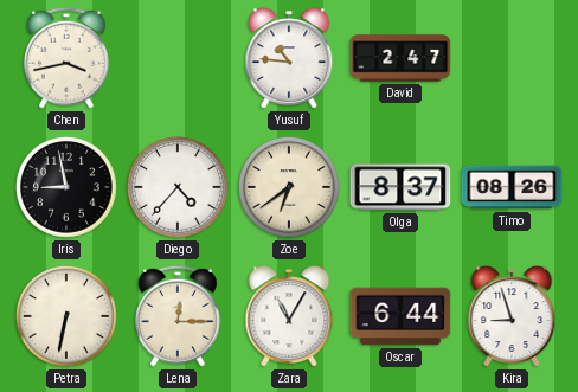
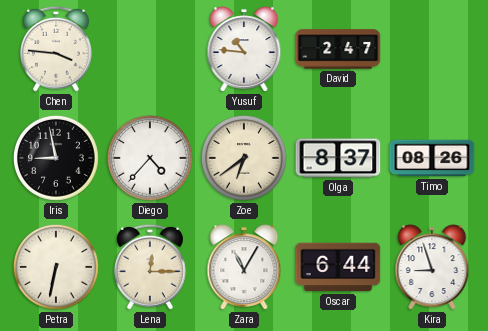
Chen: 3:43 -> 3:46
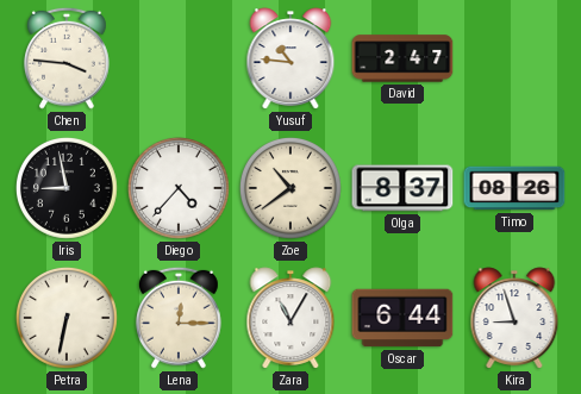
Zoe: 6:39 -> 10:39
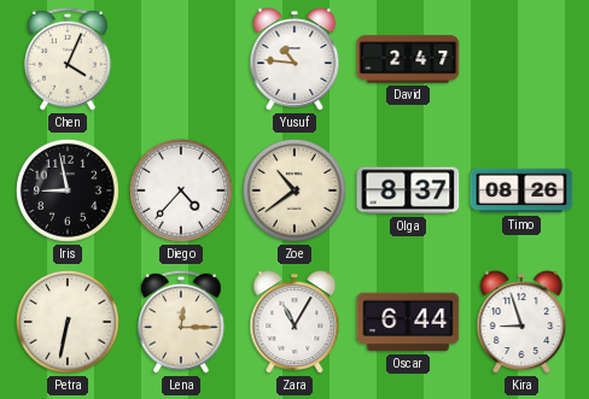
Chen: 3:46 -> 4:04
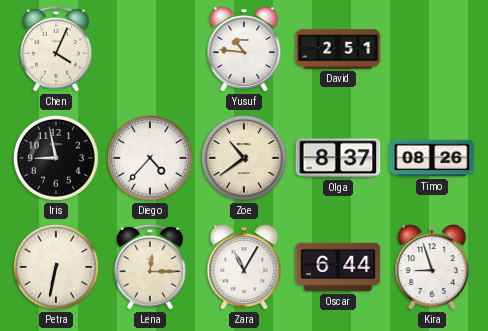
David: 2:47 -> 2:51
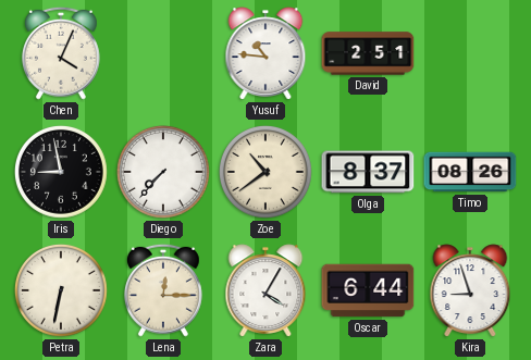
Diego: 4:37 -> 7:37
Zara: 11:05 -> 4:05
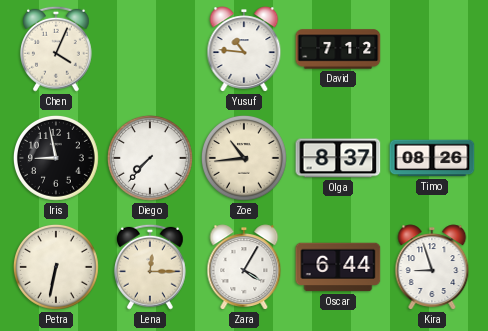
David: 2:51 -> 7:12
Zoe: 10:39 -> 10:44
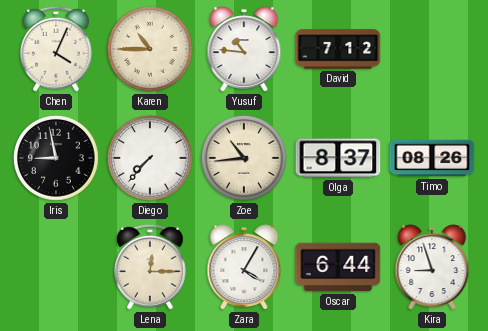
Karen: none -> 10:45
Petra: 6:32 -> none
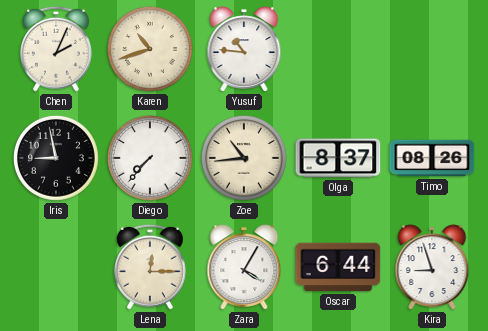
Chen: 4:04 -> 2:04
Karen: 10:45 -> 10:42
David: 7:12 -> none
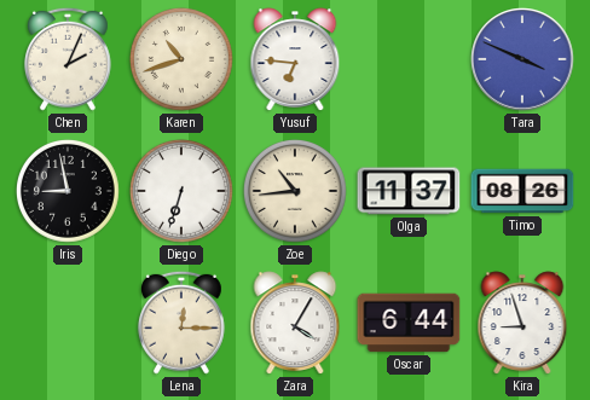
Yusuf: 10:46 -> 6:46
Tara: none -> 3:49
Diego: 7:37 -> 6:33
Olga: 8:37 -> 11:37
